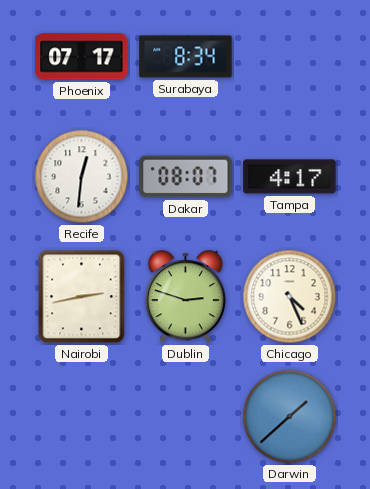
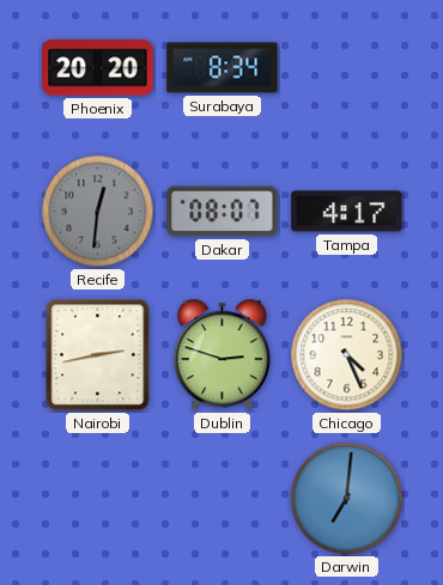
Phoenix: 07:17 -> 20:20
Recife dial: white -> grey
Darwin: 1:38 -> 7:01
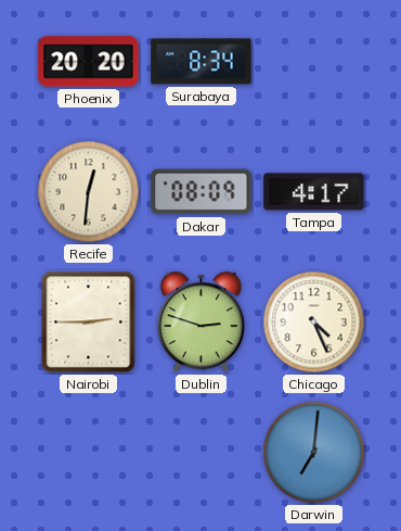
Recife dial: grey -> cream
Dakar: 08:07 -> 08:09
Nairobi: 2:43 -> 2:45
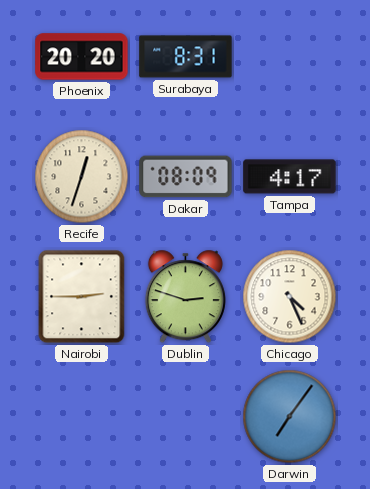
Surabaya: 8:34 -> 8:31
Recife: 12:31 -> 12:33
Darwin: 7:01 -> 7:06
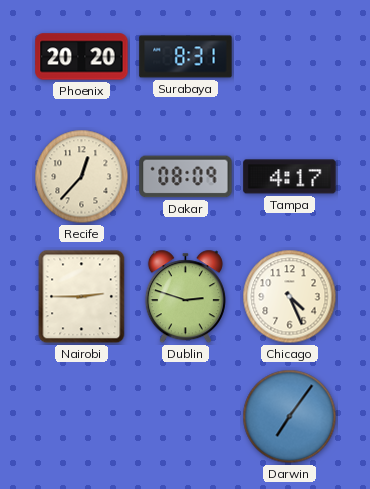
Recife: 12:33 -> 12:37
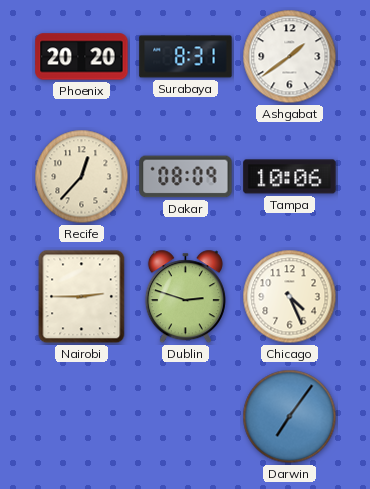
Ashgabat: none -> 1:39
Tampa: 4:17 -> 10:06
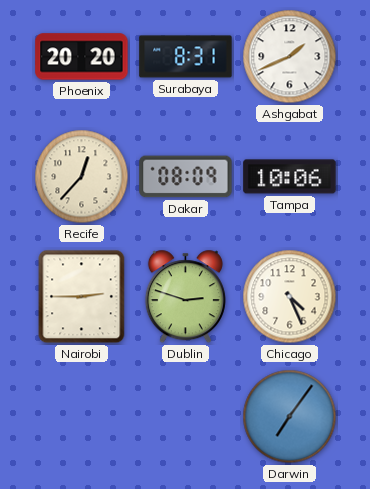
Ashgabat: 1:39 -> 1:41
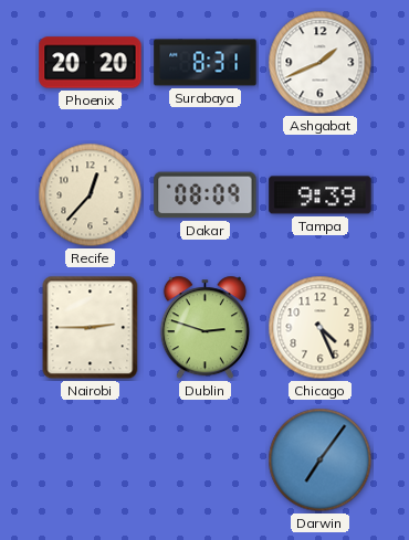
Tampa: 10:06 -> 9:39
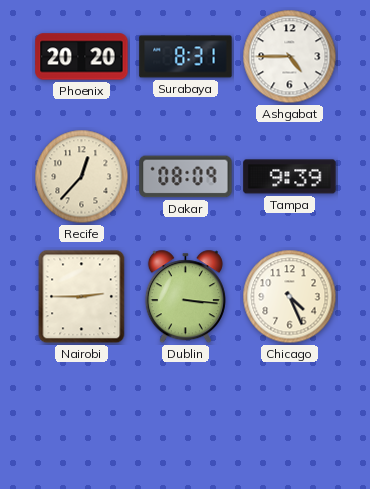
Ashgabat: 1:41 -> 4:45
Dublin: 2:48 -> 3:16
Darwin: 7:06 -> none
